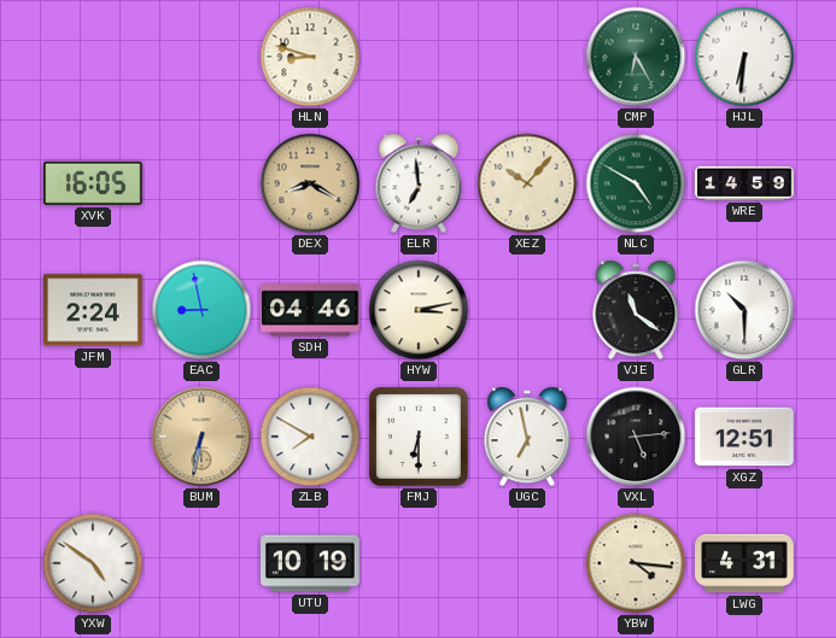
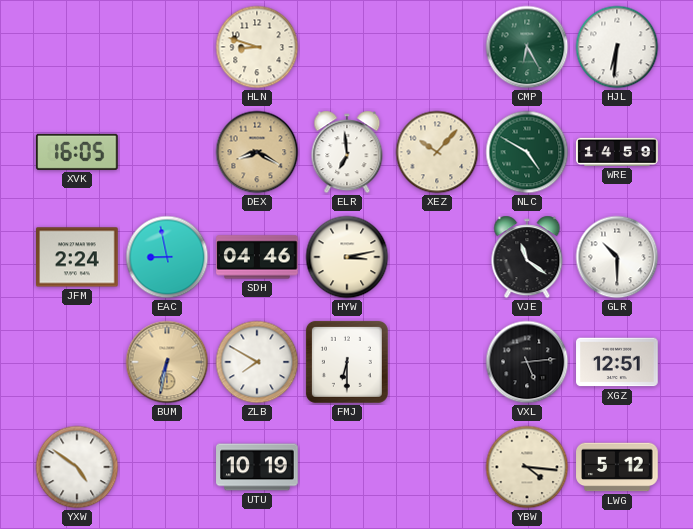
UGC: 6:58 -> none
LWG: 4:31 -> 5:12
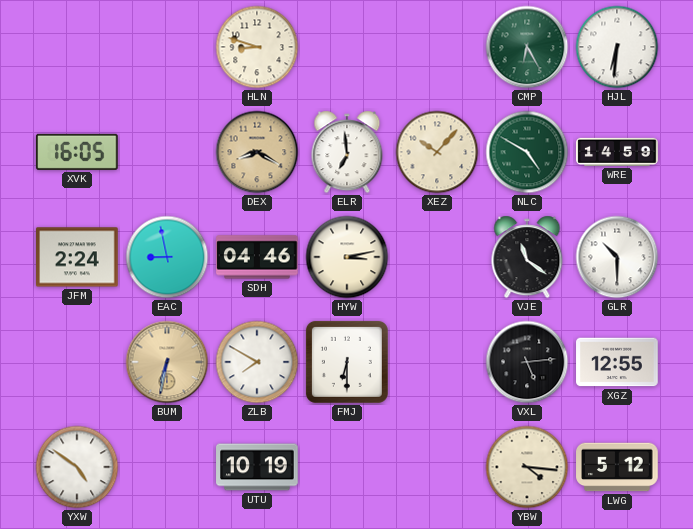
XGZ: 12:51 -> 12:55
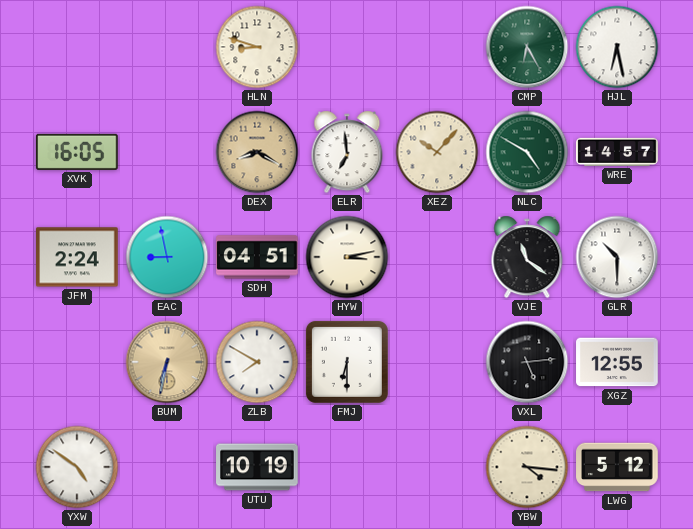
HJL: 6:31 -> 6:28
WRE: 14:59 -> 14:57
SDH: 04:46 -> 04:51
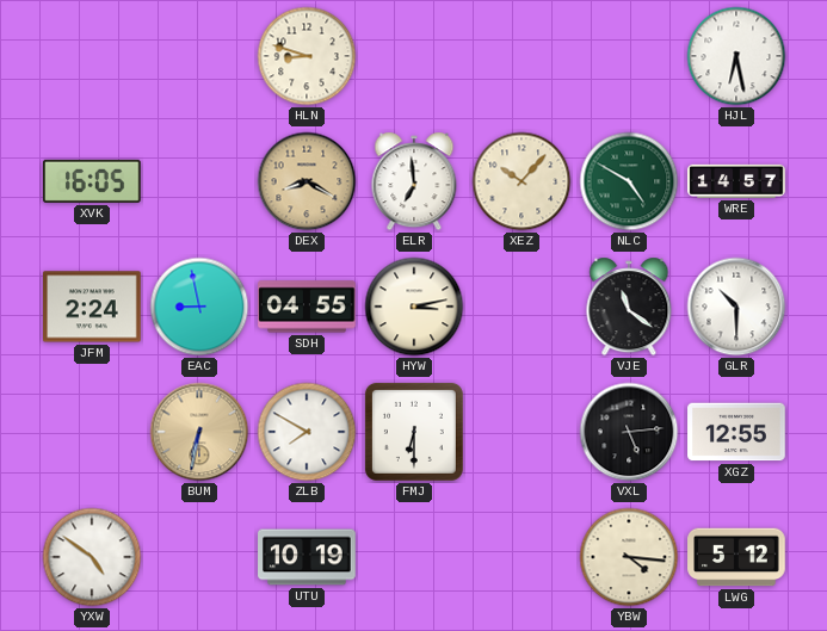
CMP: 6:25 -> none
SDH: 04:51 -> 04:55
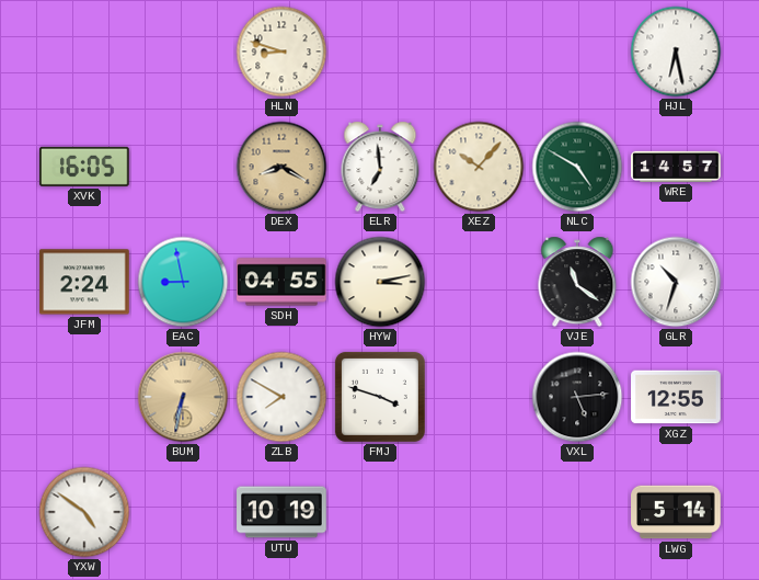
GLR: 10:30 -> 10:33
FMJ: 6:30 -> 3:48
YBW: 4:16 -> none
LWG: 5:12 -> 5:14
